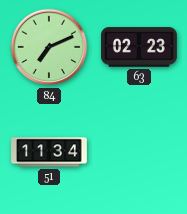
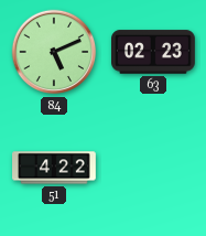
84: 7:11 -> 5:11
51: 11:34 -> 4:22
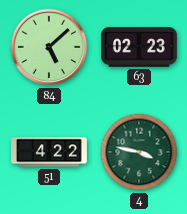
84: 5:11 -> 5:08
4: none -> 3:47
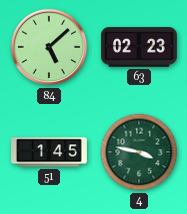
51: 4:22 -> 1:45
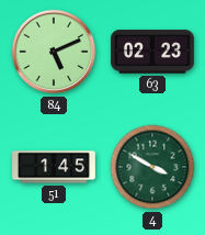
84: 5:08 -> 5:11
4: 3:47 -> 3:50
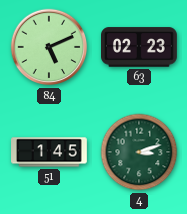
4: 3:50 -> 3:12
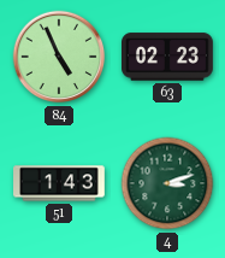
84: 5:11 -> 4:56
51: 1:45 -> 1:43
